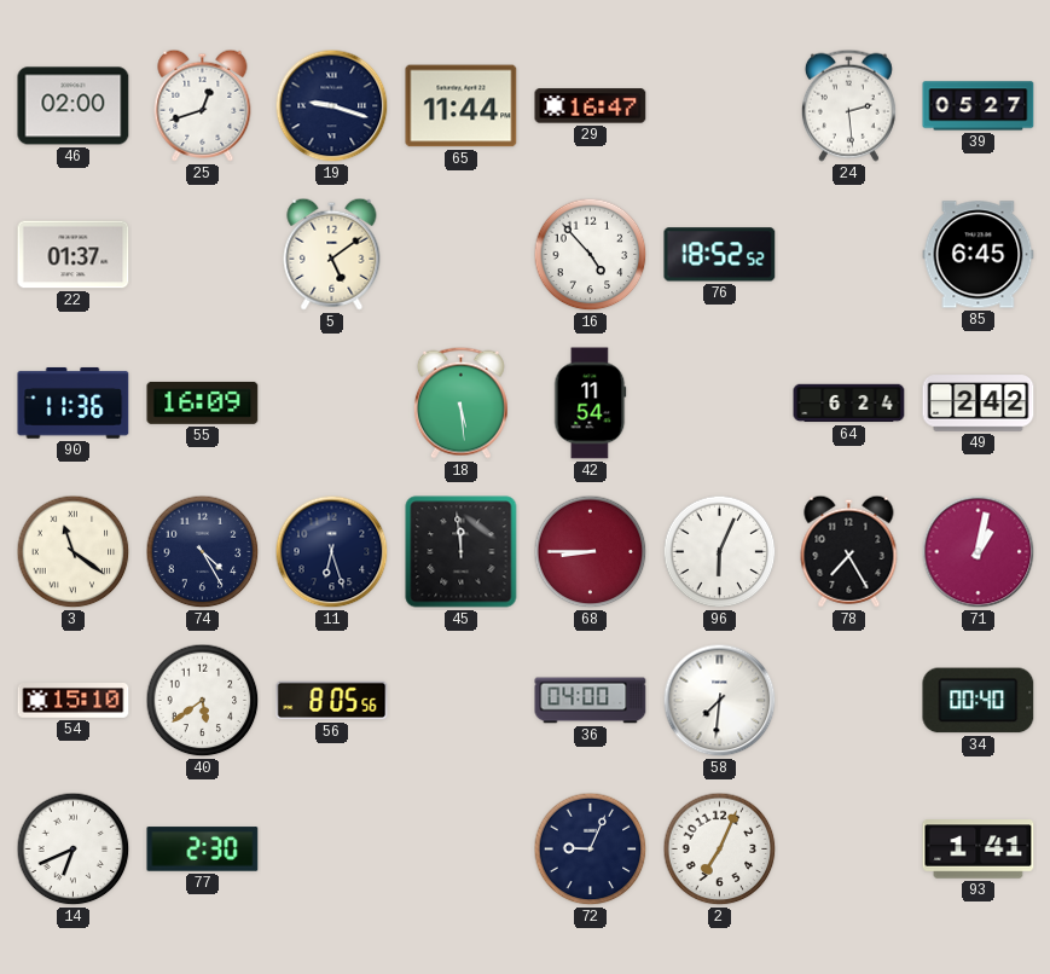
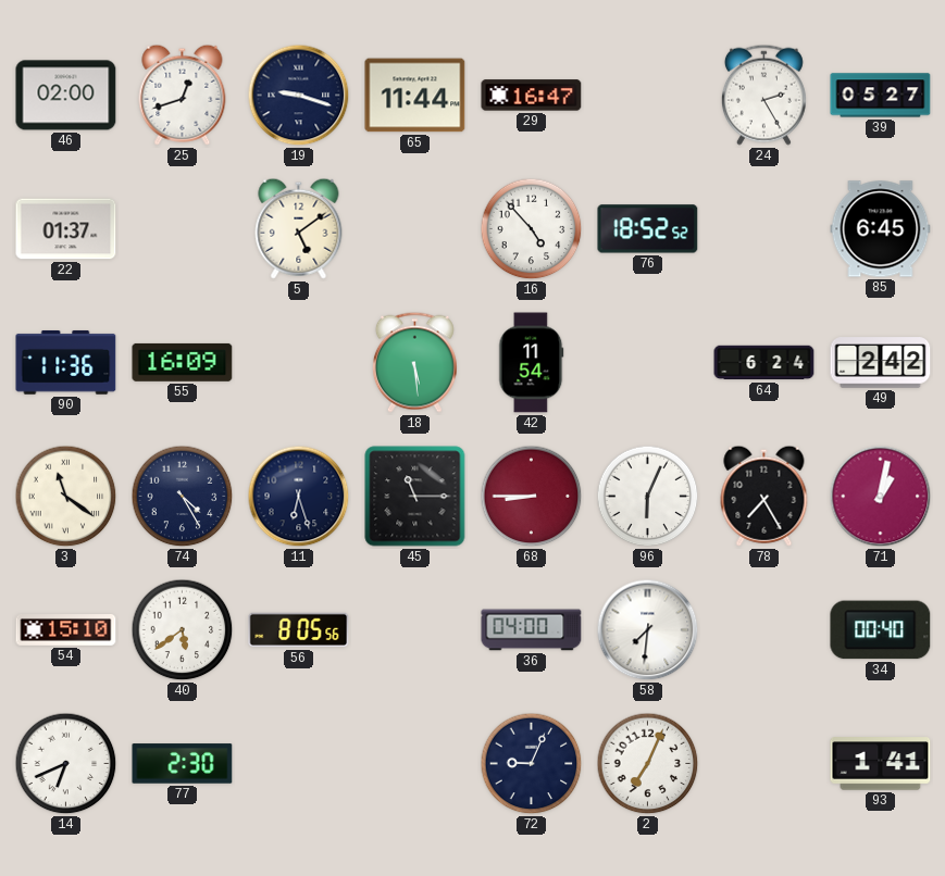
24: 2:29 -> 2:25
45: 11:59 -> 11:15
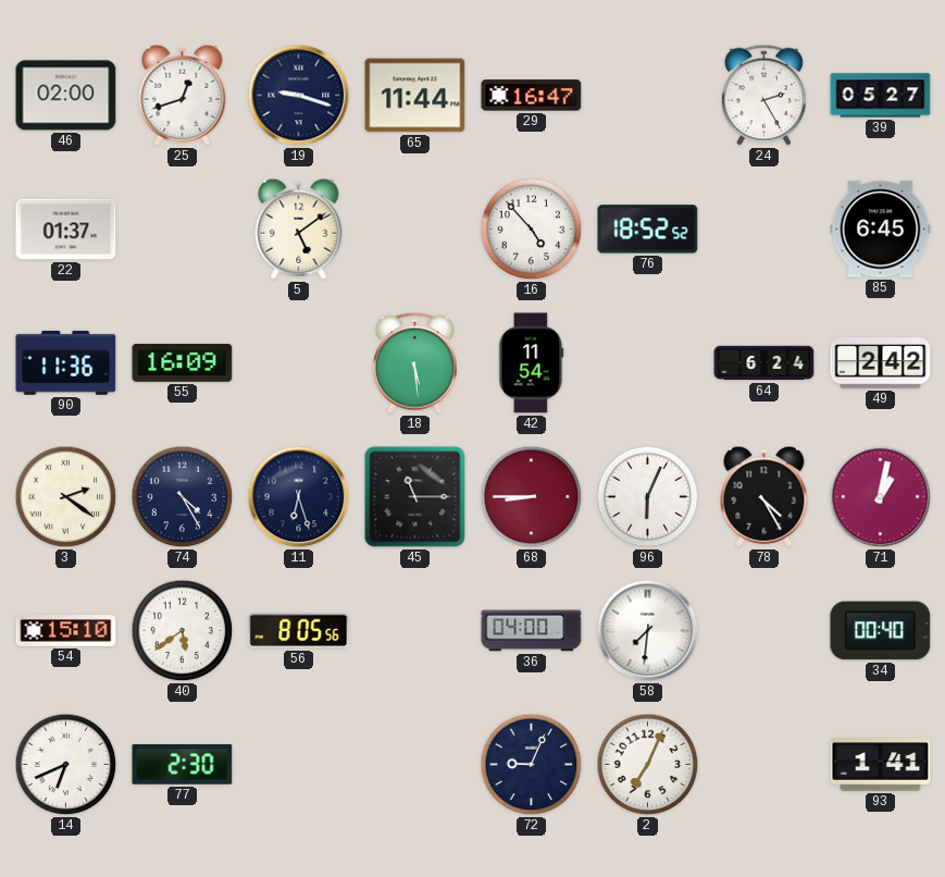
3: 11:21 -> 2:21
78: 7:25 -> 4:25
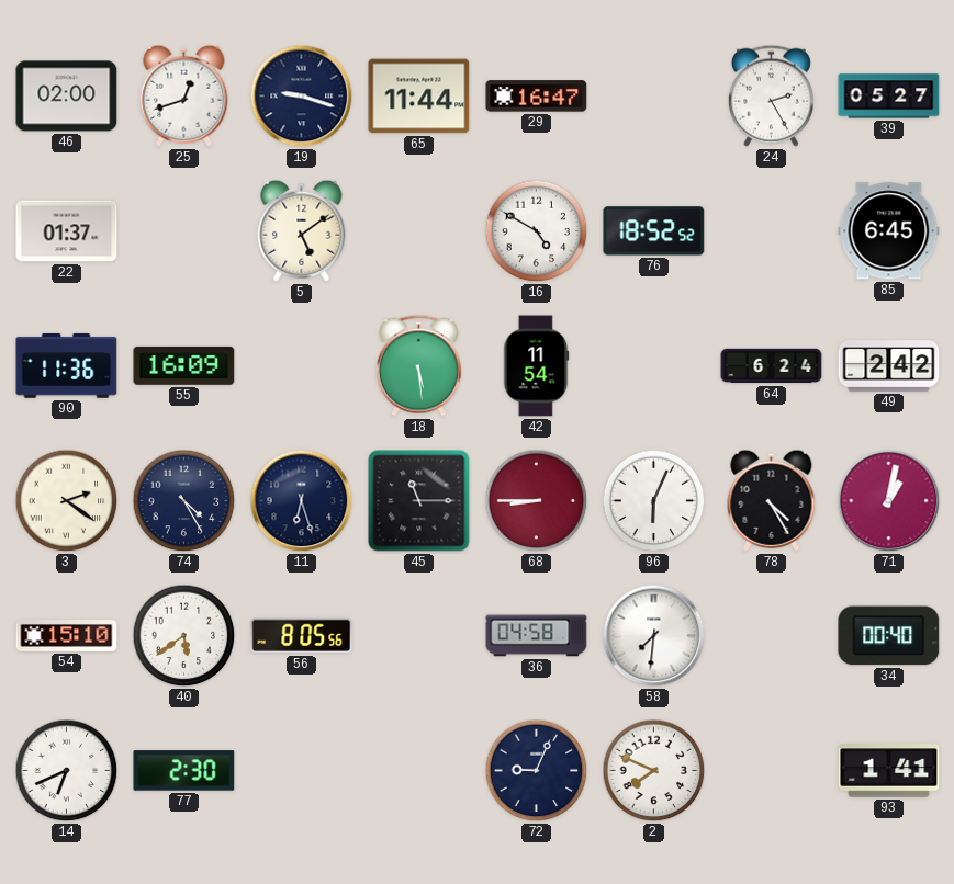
16: 4:53 -> 4:50
36: 04:00 -> 04:58
2: 7:04 -> 7:49
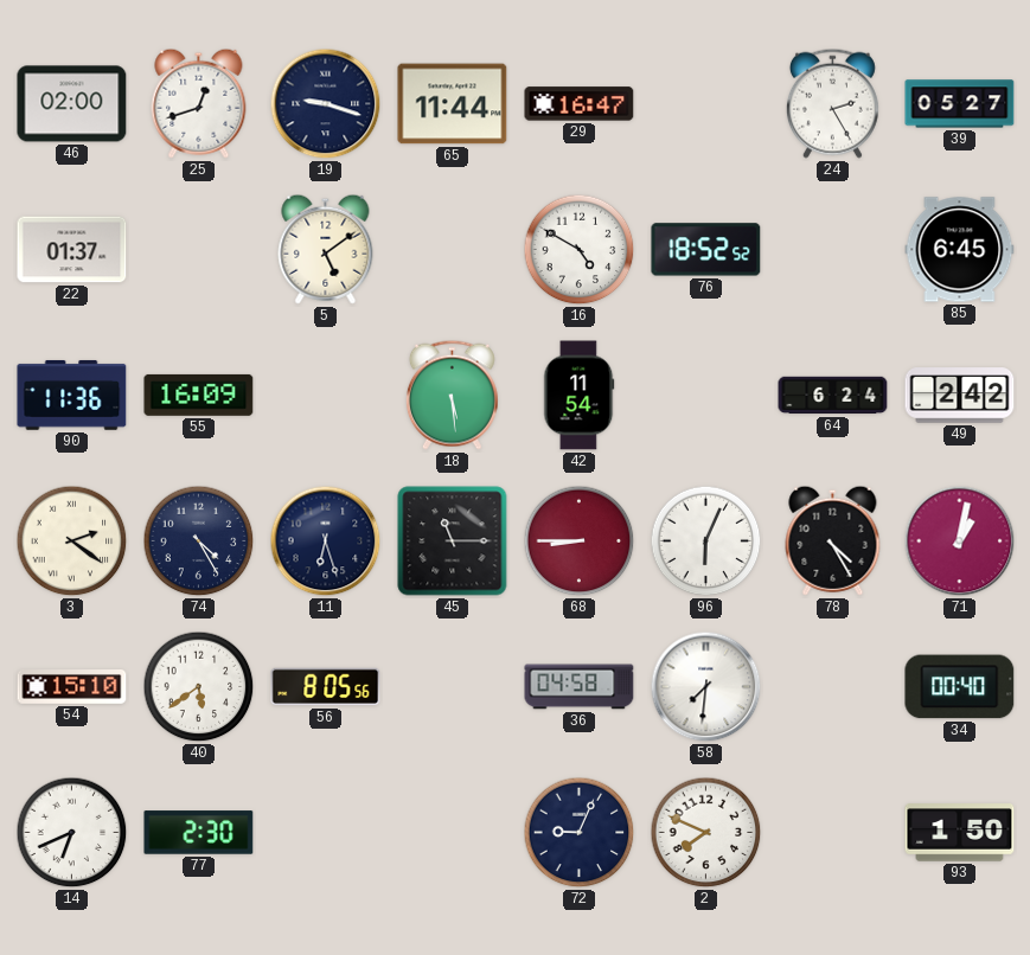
93: 1:41 -> 1:50
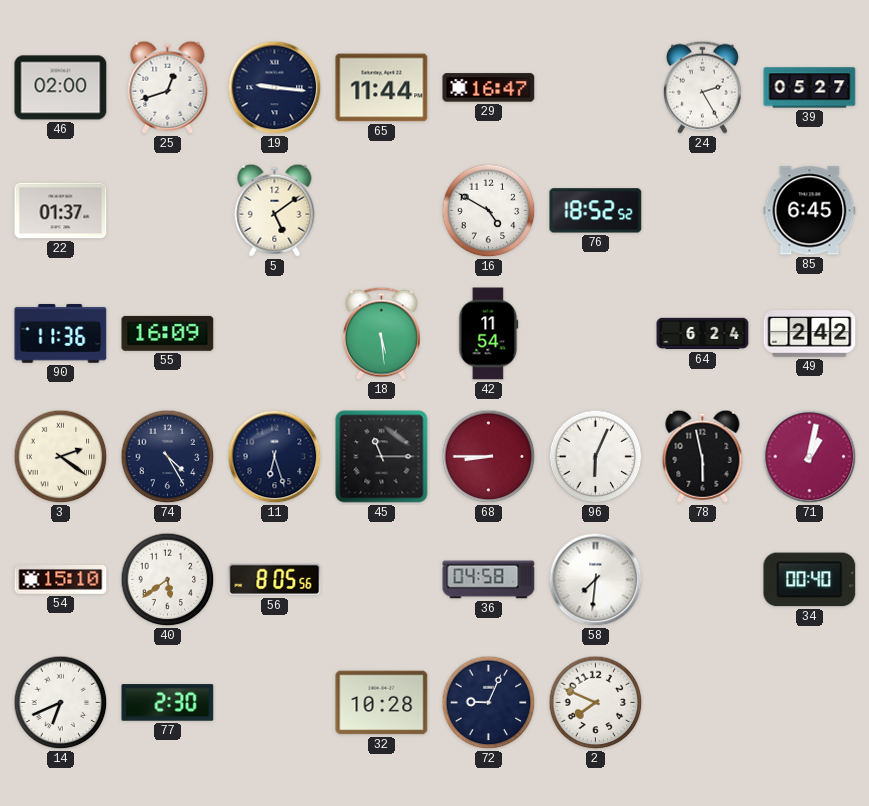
19: 9:18 -> 9:16
78: 4:25 -> 5:58
32: none -> 10:28
93: 1:50 -> none
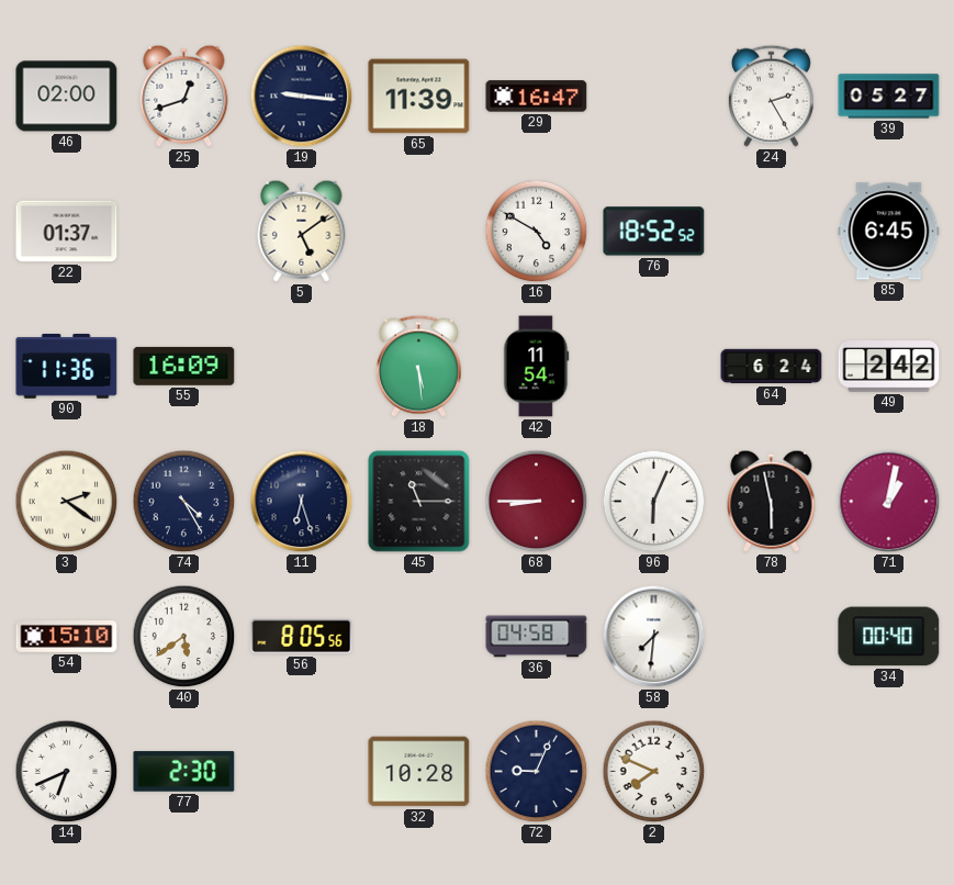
65: 11:44 -> 11:39
